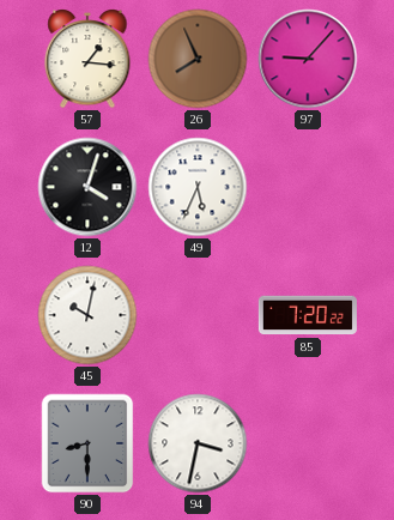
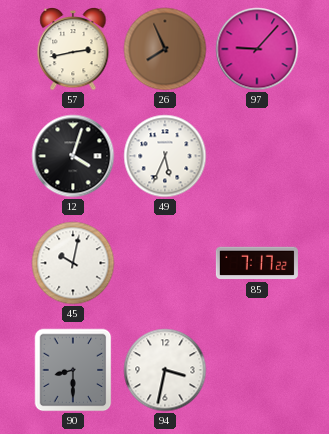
57: 1:16 -> 2:43
85: 7:20 -> 7:17
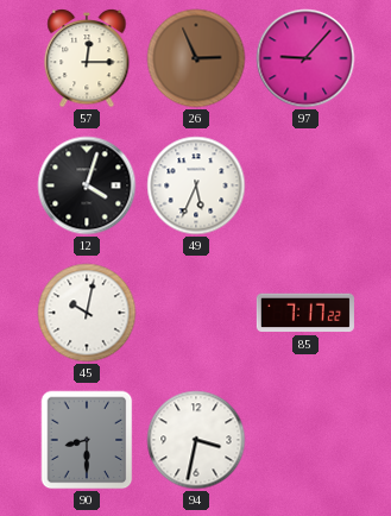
57: 2:43 -> 12:15
26: 7:56 -> 2:56
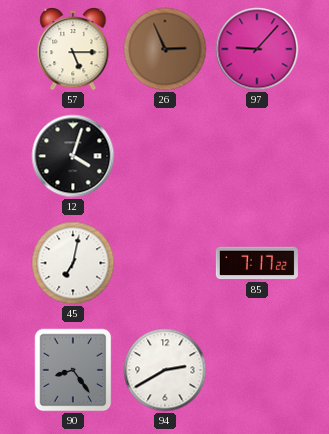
57: 12:15 -> 5:15
49: 5:34 -> none
45: 10:02 -> 7:02
90: 8:30 -> 8:24
94: 3:32 -> 2:40
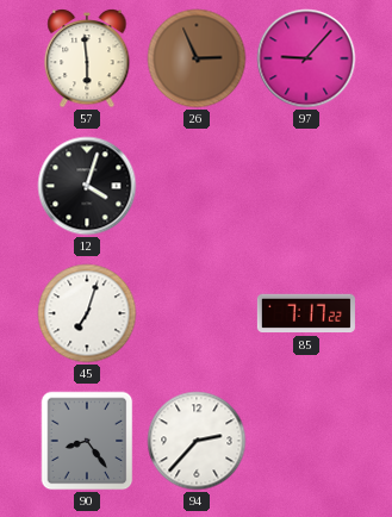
57: 5:15 -> 5:59
45: 7:02 -> 7:03
94: 2:40 -> 2:37
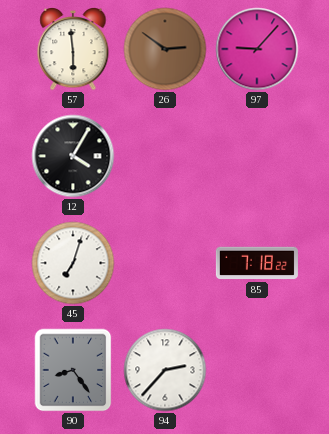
26: 2:56 -> 2:51
12: 4:03 -> 4:05
85: 7:17 -> 7:18
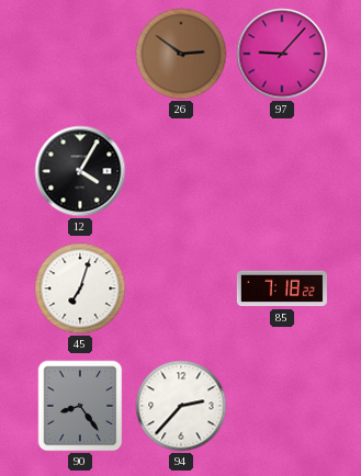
57: 5:59 -> none
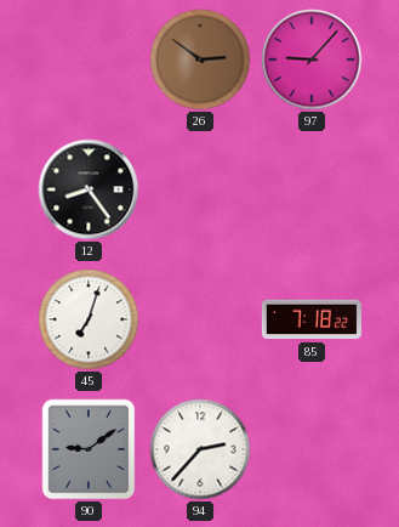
12: 4:05 -> 8:24
90: 8:24 -> 9:09
